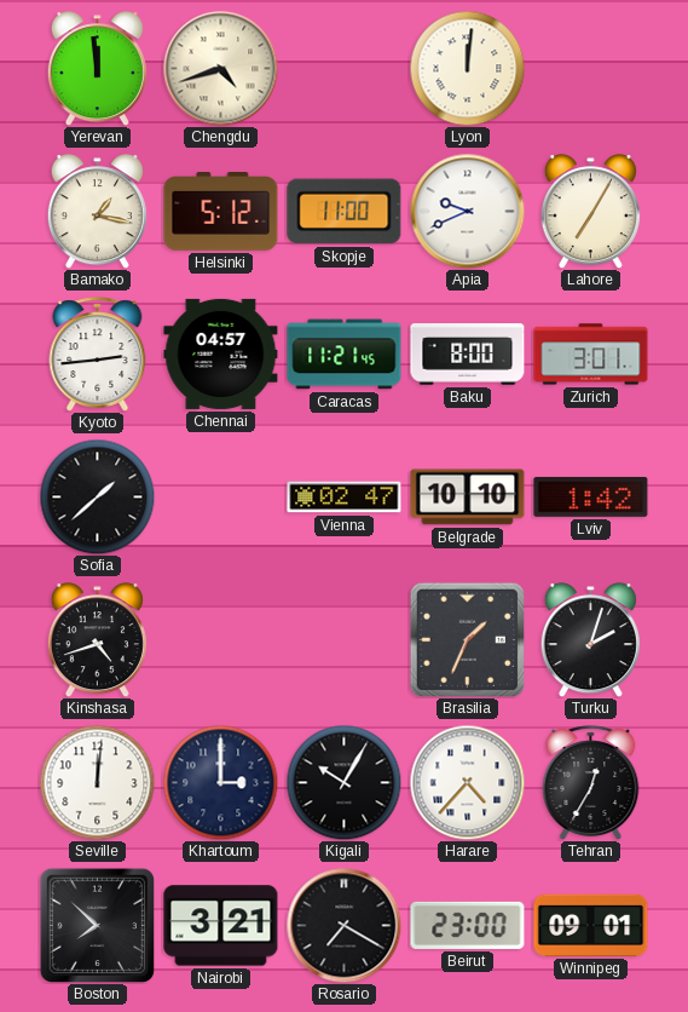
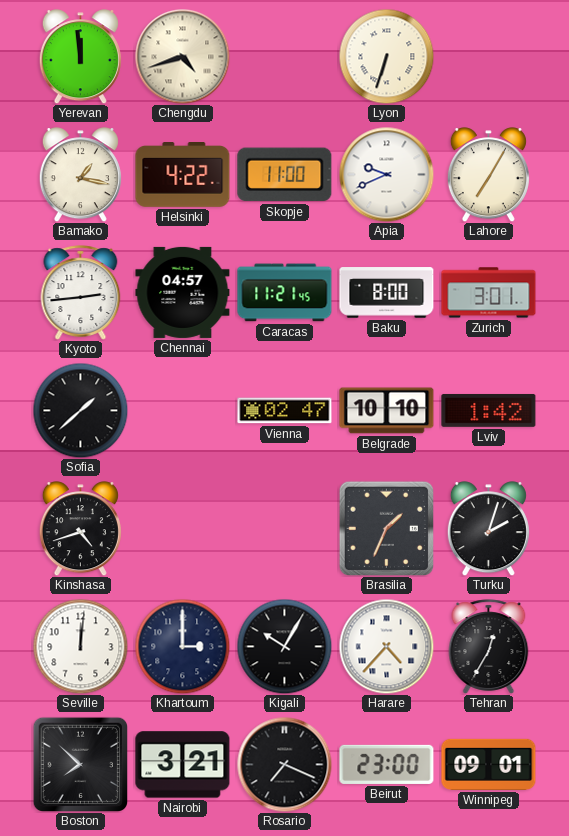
Lyon: 12:01 -> 6:33
Helsinki: 5:12 -> 4:22
Rosario: 7:20 -> 7:19
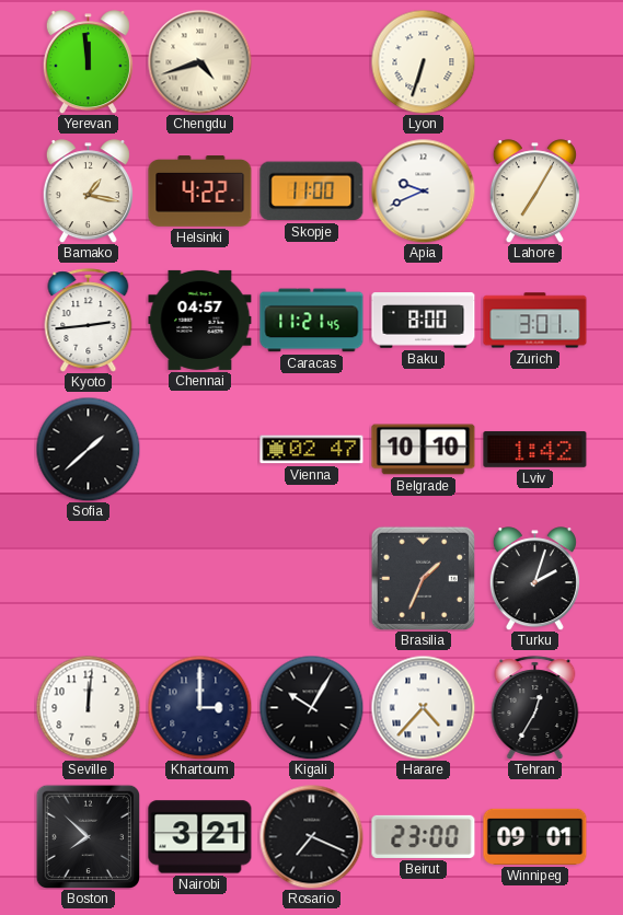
Kinshasa: 4:42 -> none
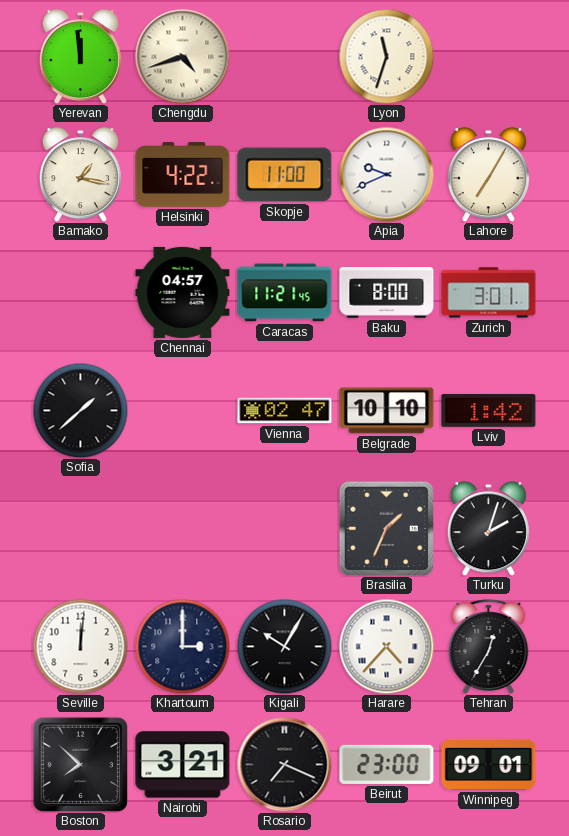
Lyon: 6:33 -> 11:33
Kyoto: 2:44 -> none
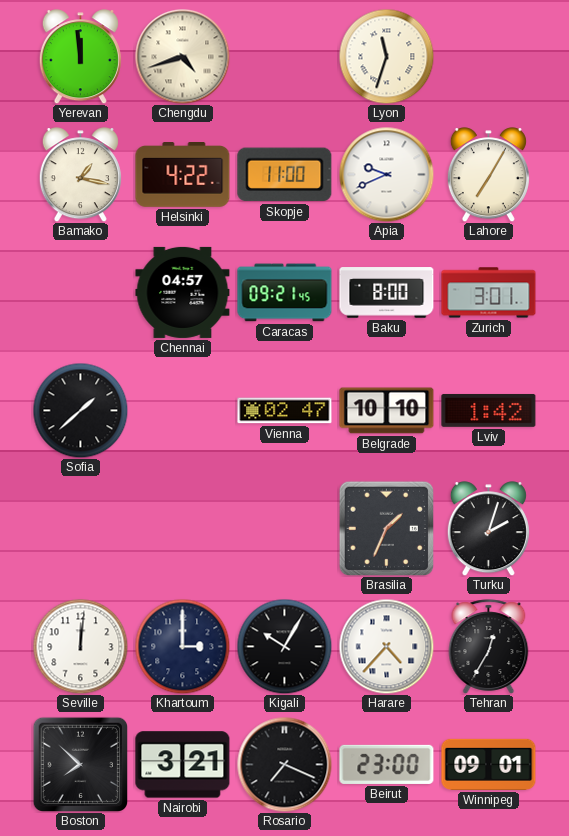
Caracas: 11:21 -> 09:21
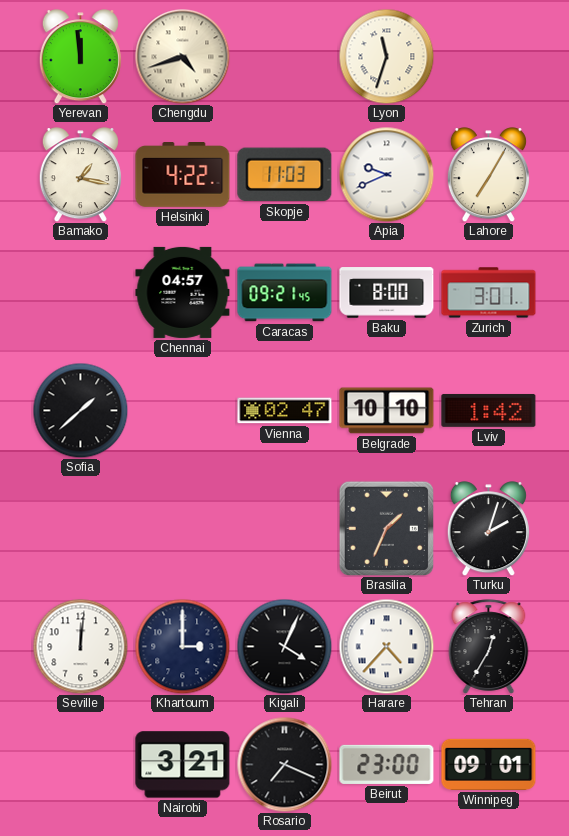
Skopje: 11:00 -> 11:03
Kigali: 10:05 -> 4:04
Boston: 7:52 -> none
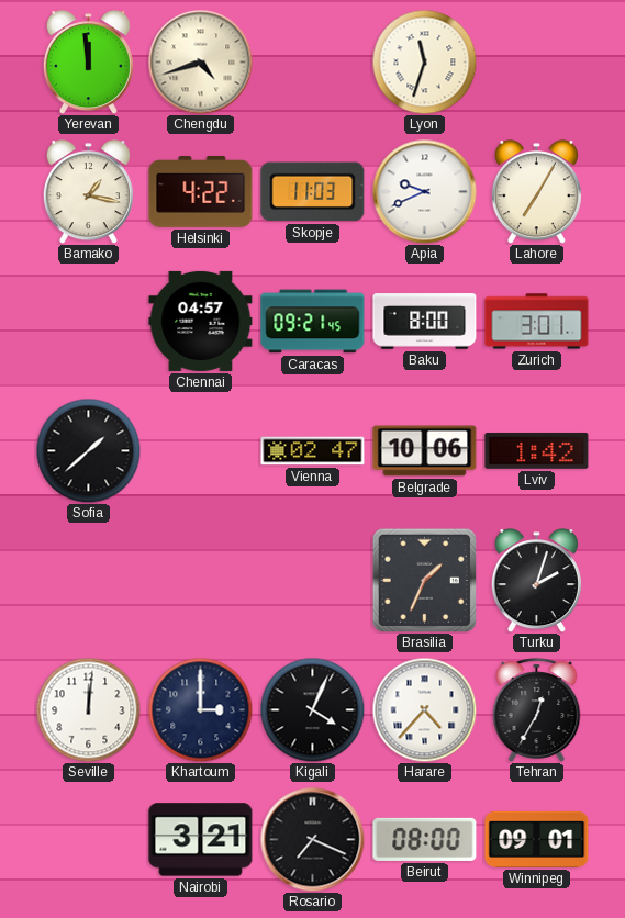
Belgrade: 10:10 -> 10:06
Beirut: 23:00 -> 08:00
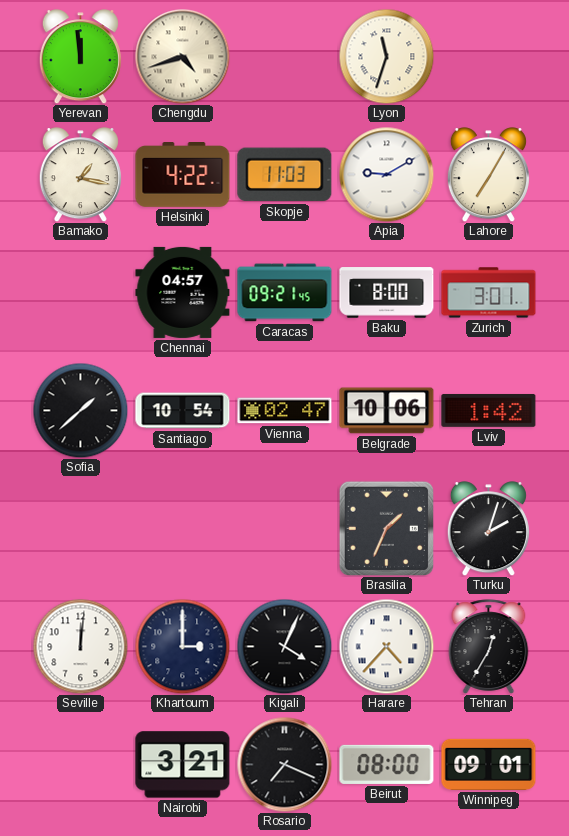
Apia: 9:41 -> 9:10
Santiago: none -> 10:54
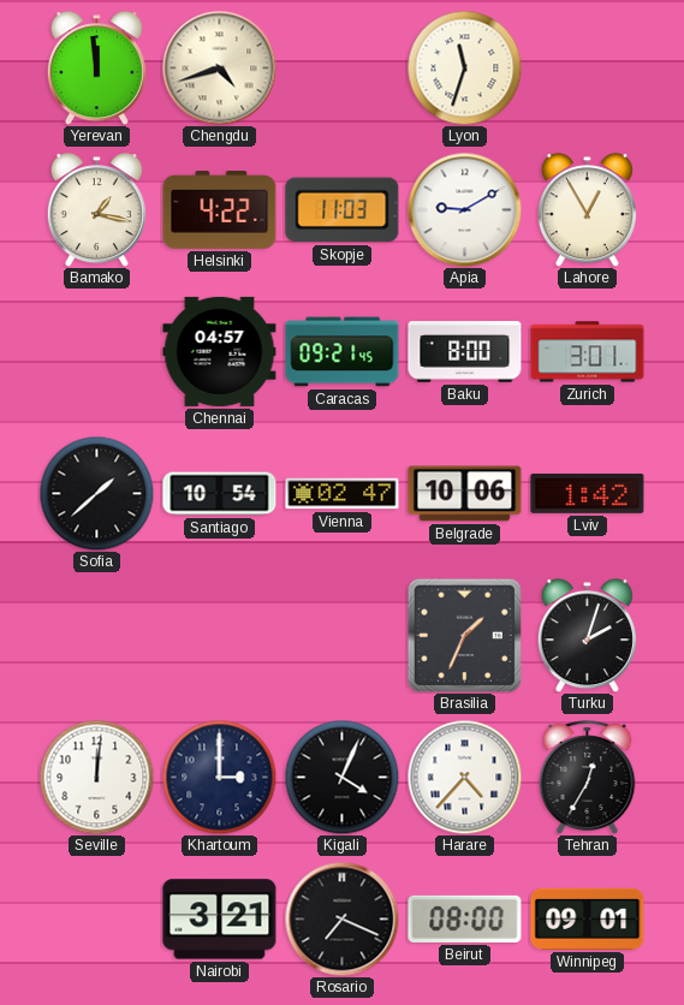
Lahore: 7:05 -> 12:55
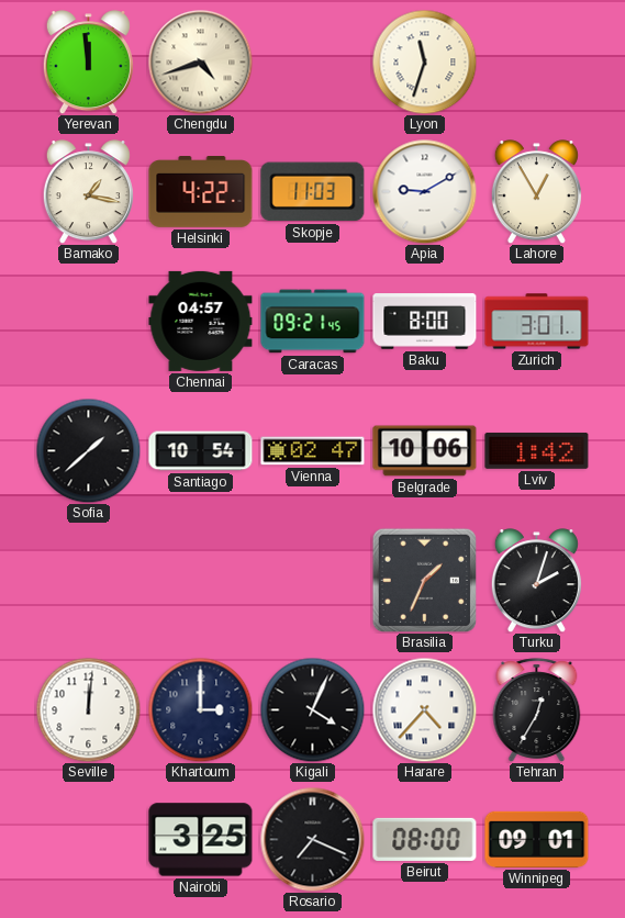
Nairobi: 3:21 -> 3:25
